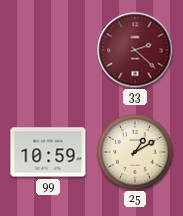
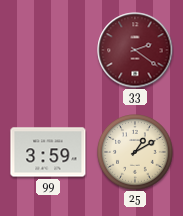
33: 2:22 -> 2:21
99: 10:59 -> 3:59
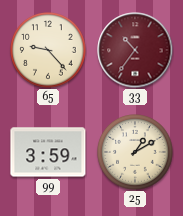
65: none -> 9:23
33: 2:21 -> 10:36
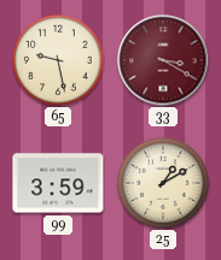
65: 9:23 -> 9:28
33: 10:36 -> 3:20
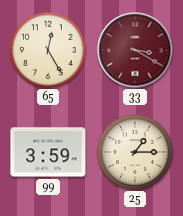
65: 9:28 -> 12:25
25: 1:10 -> 1:15
